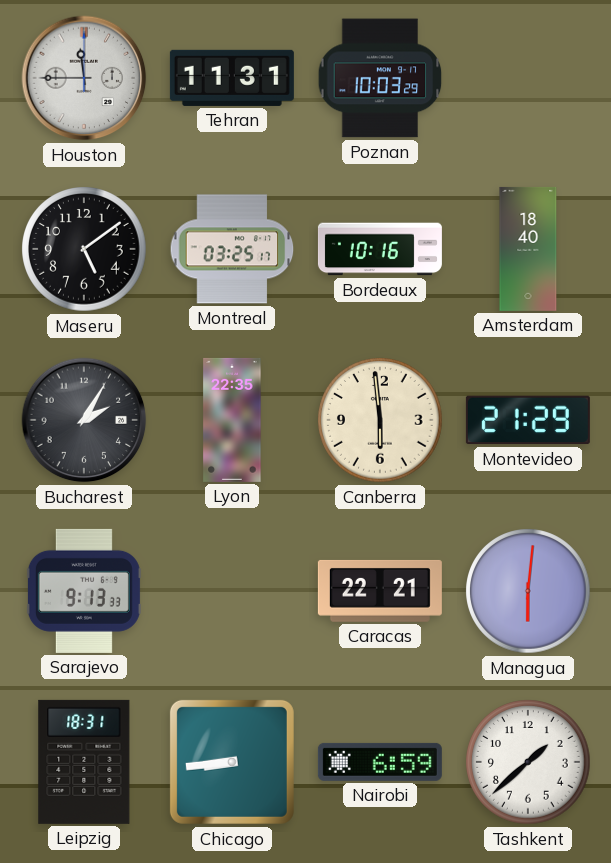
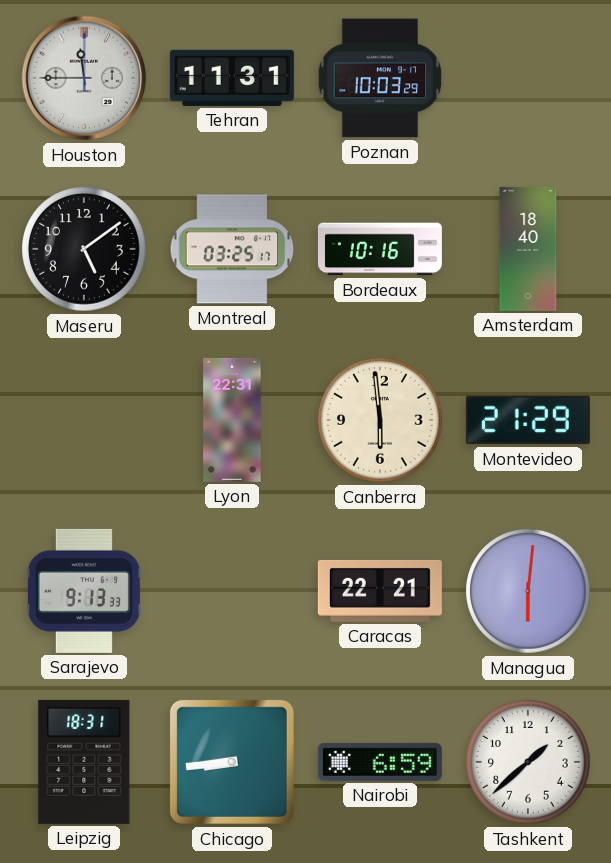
Bucharest: 2:05 -> none
Lyon: 22:35 -> 22:31
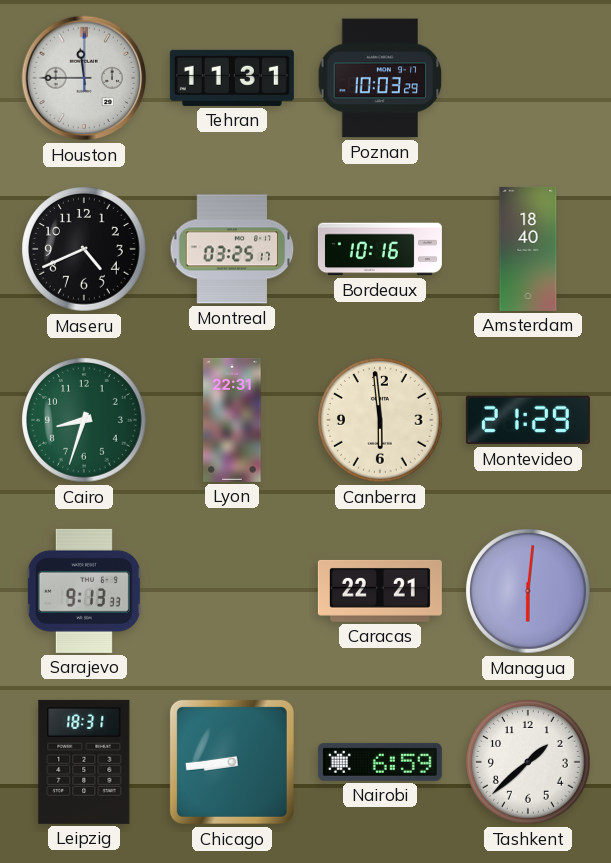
Maseru: 5:09 -> 4:41
Cairo: none -> 8:33
